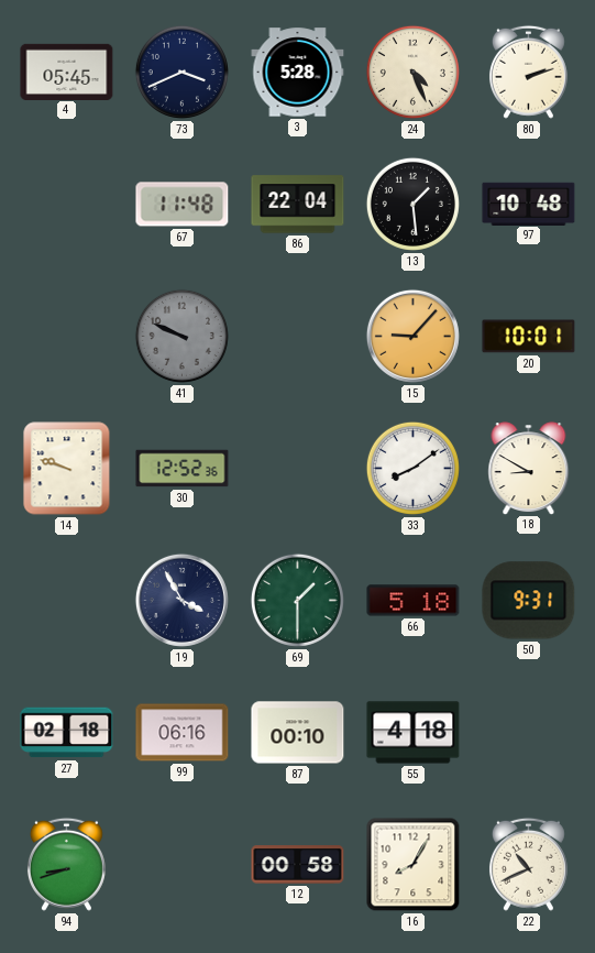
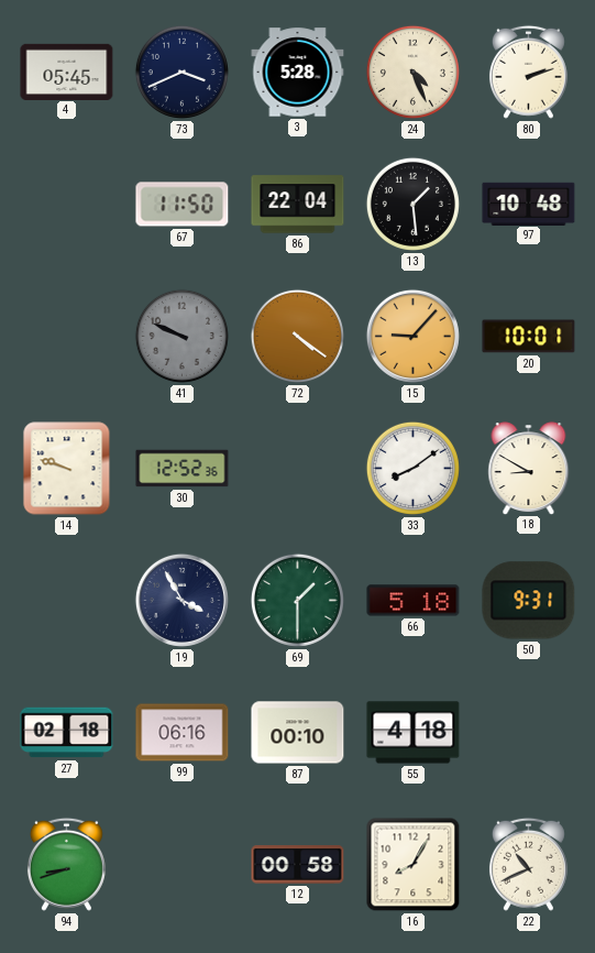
67: 11:48 -> 11:50
72: none -> 4:21
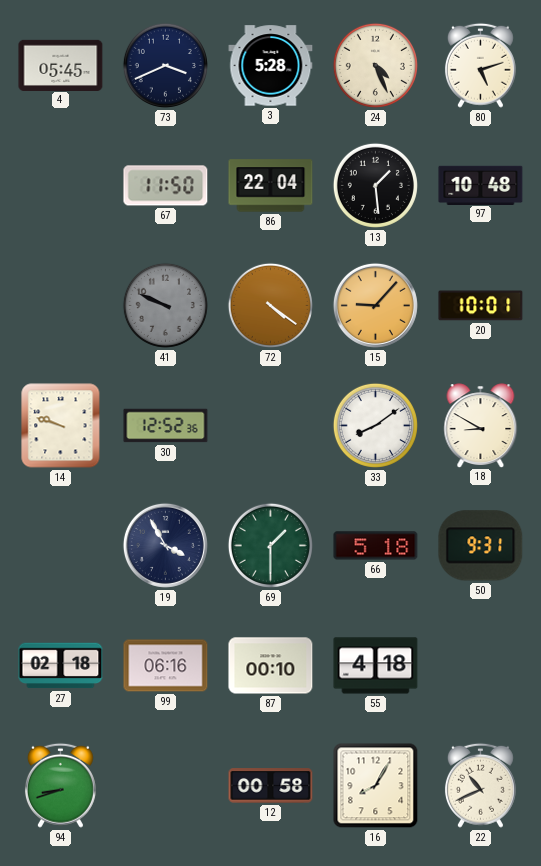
80: 2:12 -> 5:12
